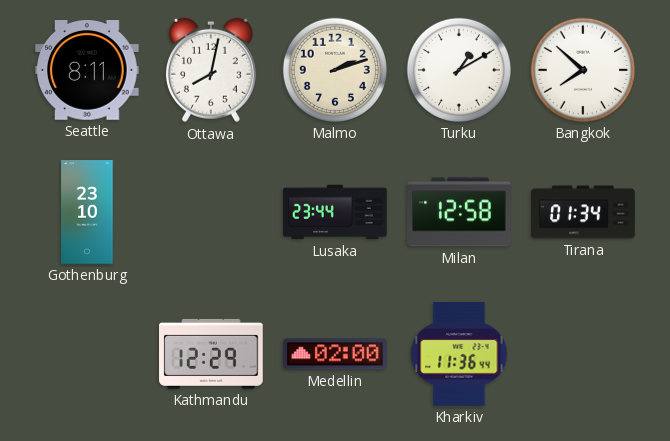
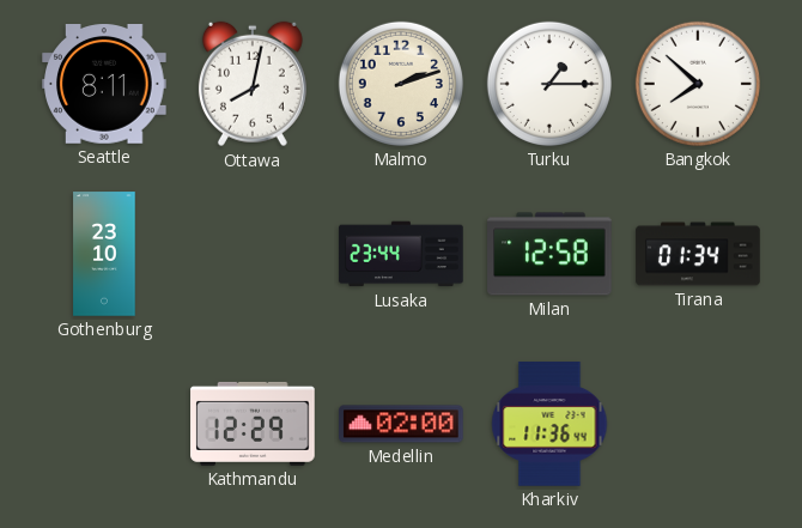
Turku: 1:10 -> 1:15
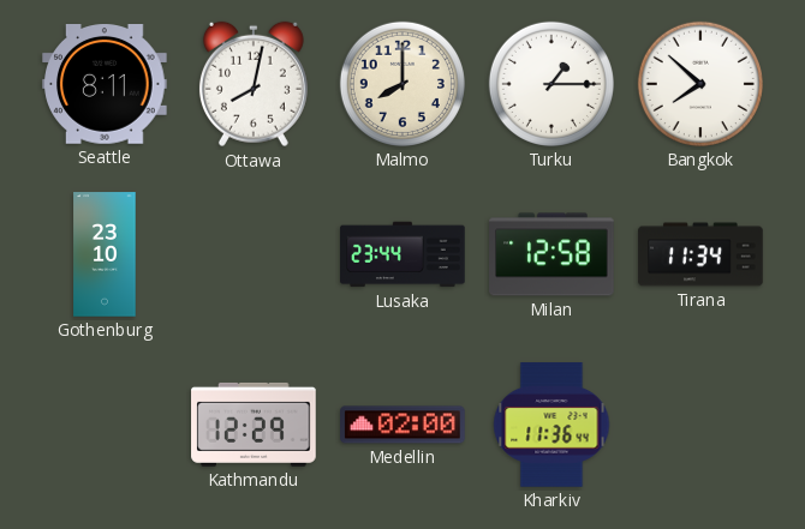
Malmo: 2:12 -> 8:00
Tirana: 01:34 -> 11:34
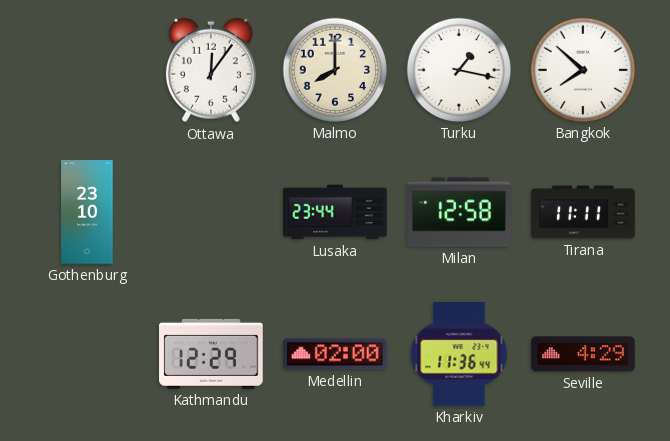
Seattle: 8:11 -> none
Ottawa: 8:02 -> 12:06
Turku: 1:15 -> 1:17
Tirana: 11:34 -> 11:11
Seville: none -> 4:29
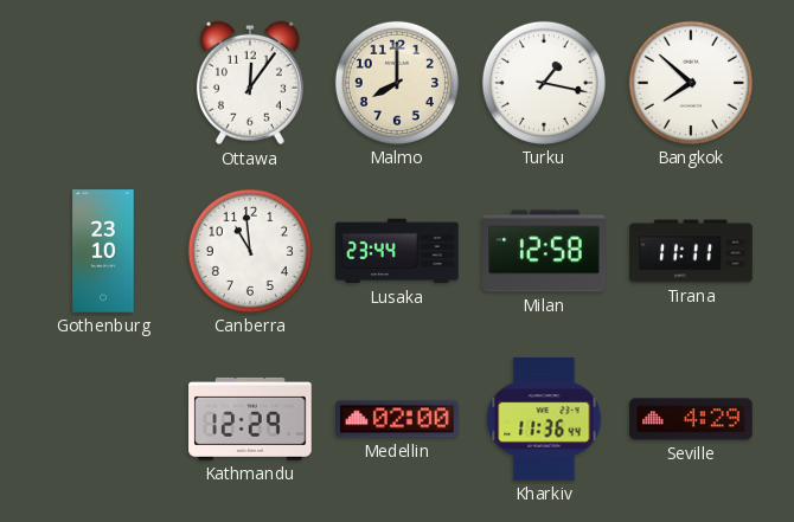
Canberra: none -> 10:59
